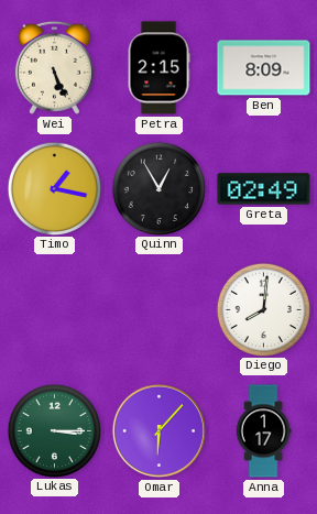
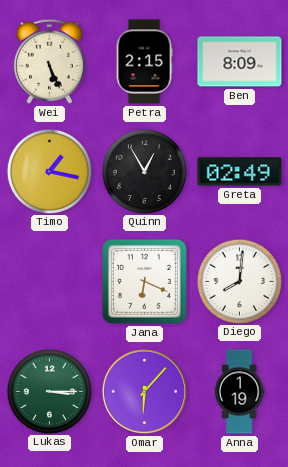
Jana: none -> 6:19
Anna: 1:17 -> 1:19
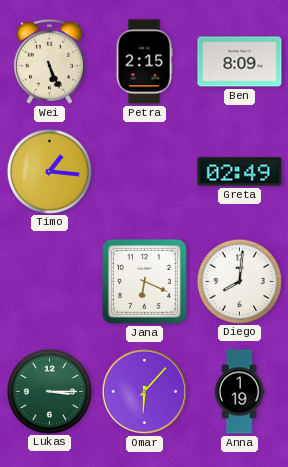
Timo: 1:17 -> 1:16
Quinn: 12:55 -> none
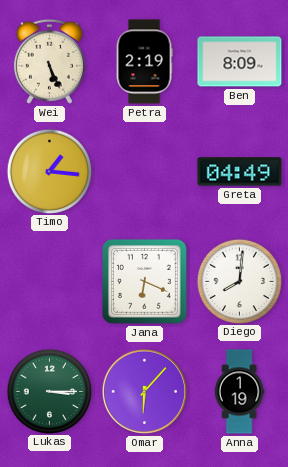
Petra: 2:15 -> 2:19
Greta: 02:49 -> 04:49
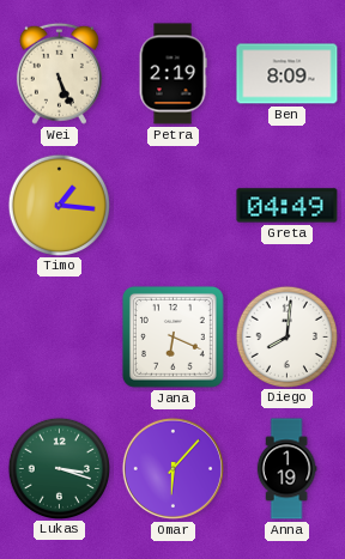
Lukas: 3:15 -> 3:18
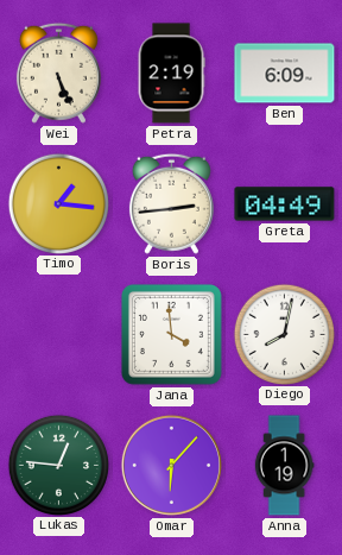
Ben: 8:09 -> 6:09
Boris: none -> 2:44
Jana: 6:19 -> 3:59
Diego: 8:01 -> 8:02
Lukas: 3:18 -> 12:46
